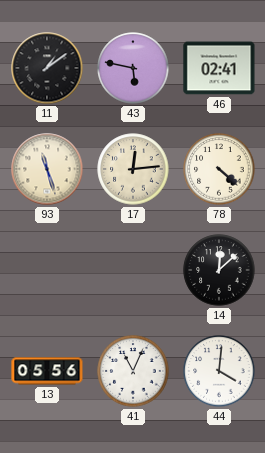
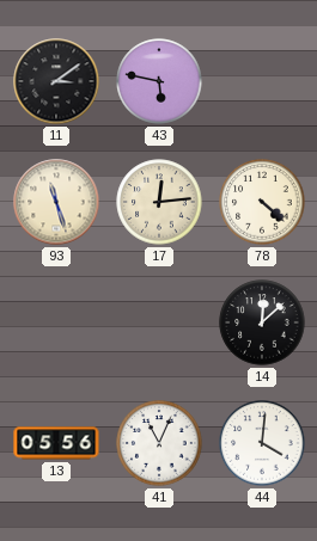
11: 1:09 -> 3:09
46: 02:41 -> none
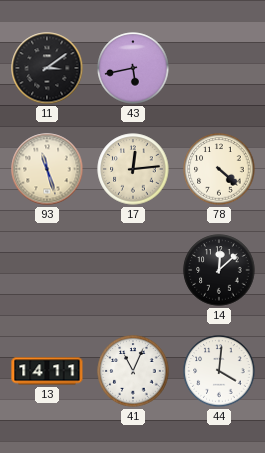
43: 5:47 -> 5:43
13: 05:56 -> 14:11
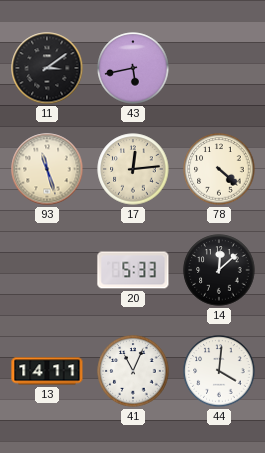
20: none -> 5:33
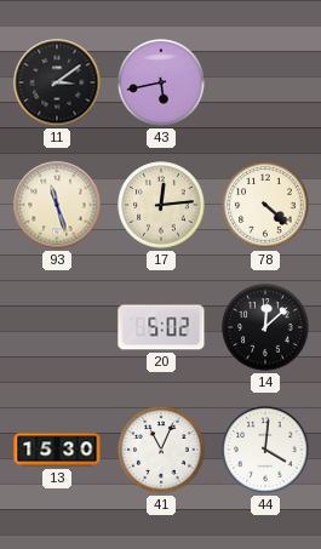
20: 5:33 -> 5:02
13: 14:11 -> 15:30
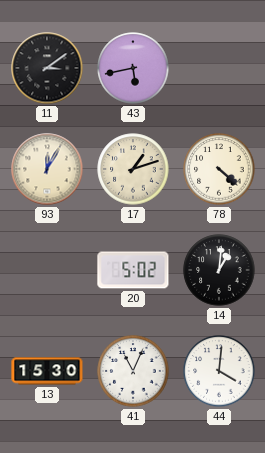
93: 11:27 -> 12:05
17: 12:14 -> 1:12
14: 12:08 -> 1:01
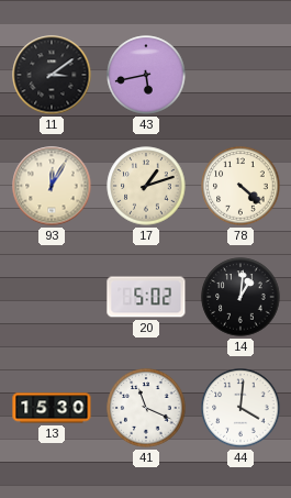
41: 11:04 -> 11:19
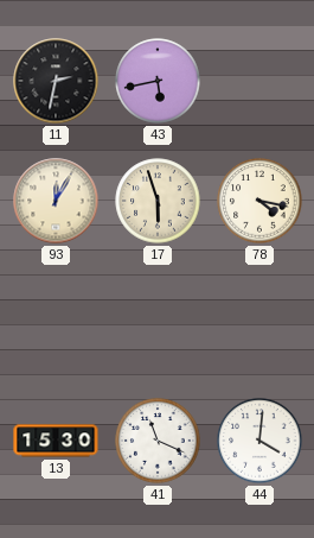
11: 3:09 -> 2:32
17: 1:12 -> 5:57
78: 4:22 -> 4:17
20: 5:02 -> none
14: 1:01 -> none
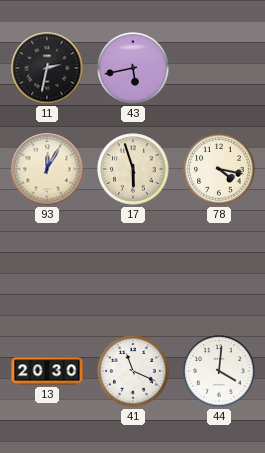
13: 15:30 -> 20:30
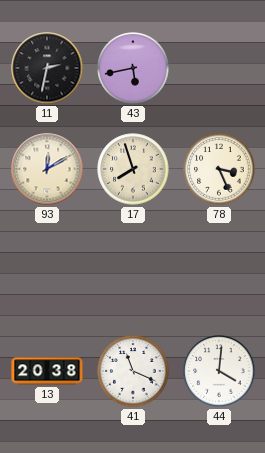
93: 12:05 -> 12:10
17: 5:57 -> 7:57
78: 4:17 -> 3:26
13: 20:30 -> 20:38
